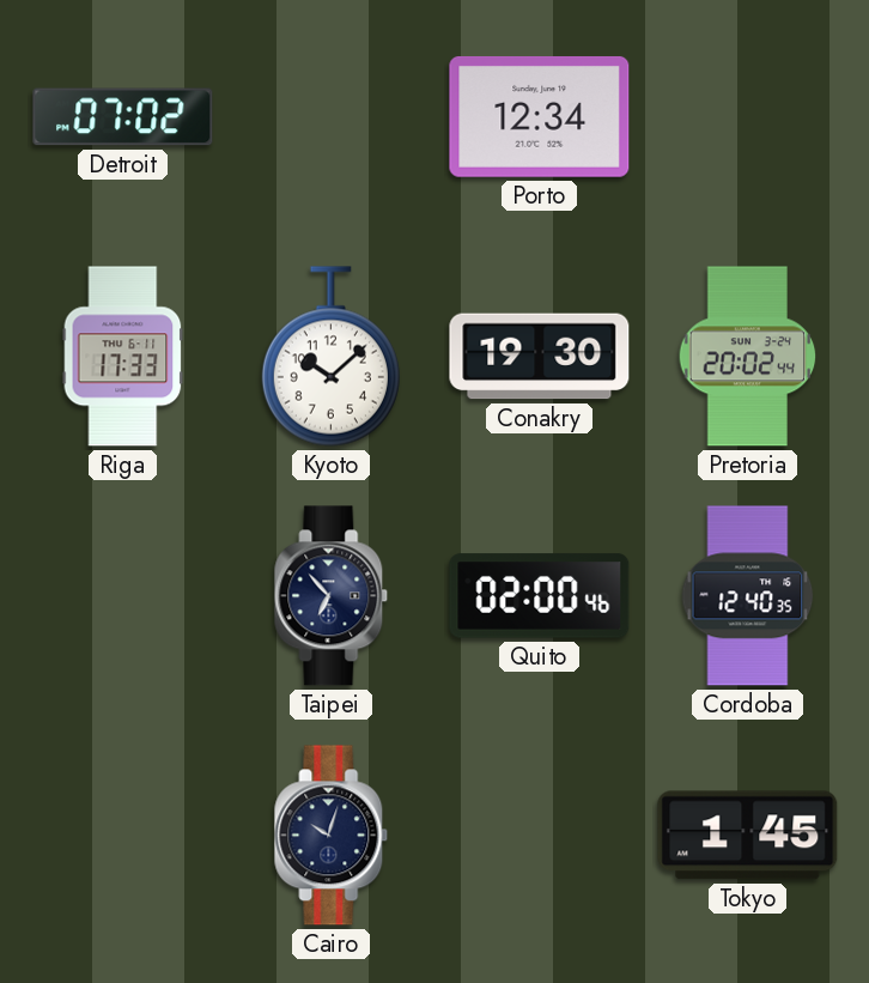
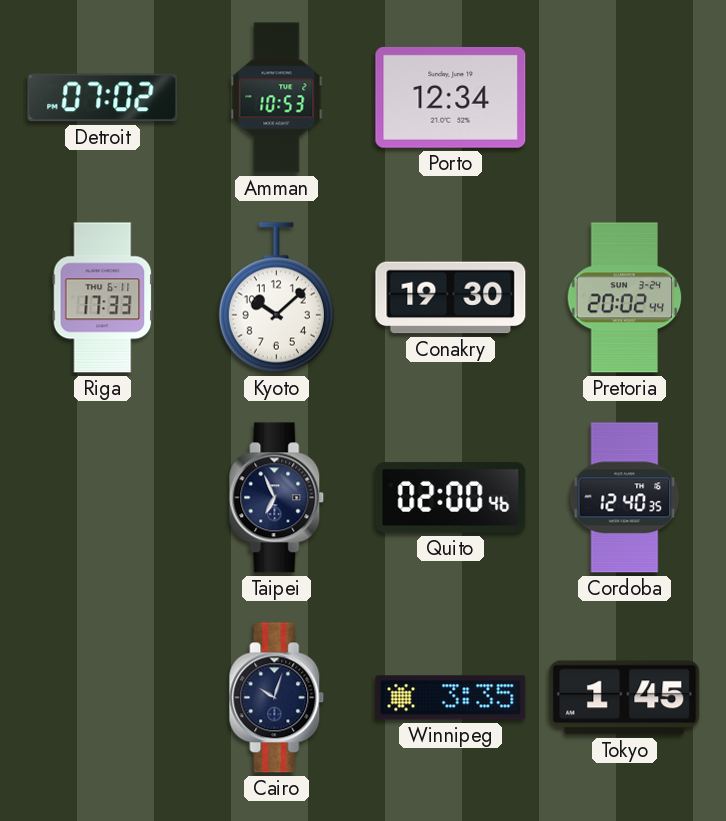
Amman: none -> 10:53
Taipei: 6:53 -> 6:56
Winnipeg: none -> 3:35
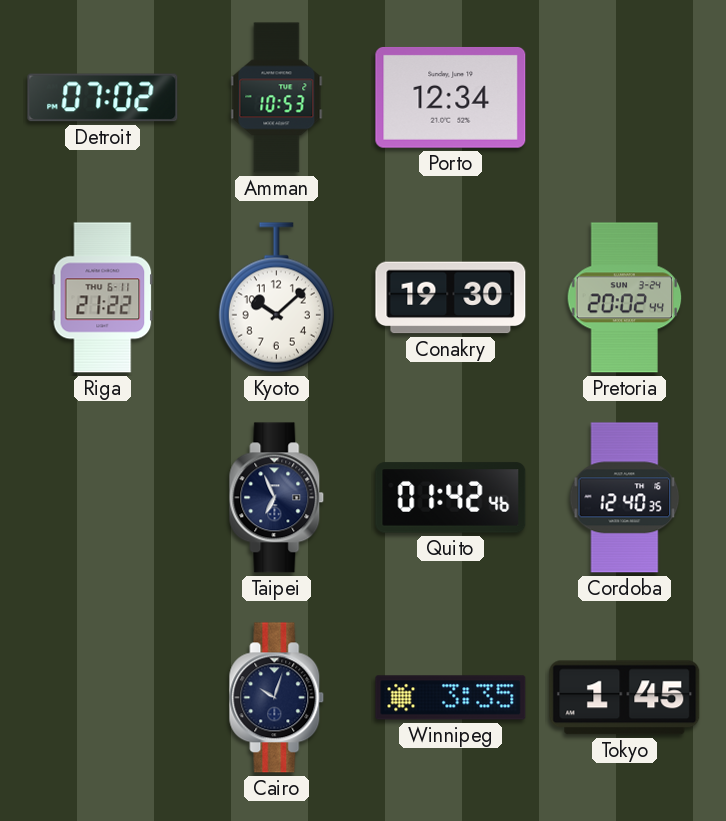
Riga: 17:33 -> 21:22
Quito: 02:00 -> 01:42
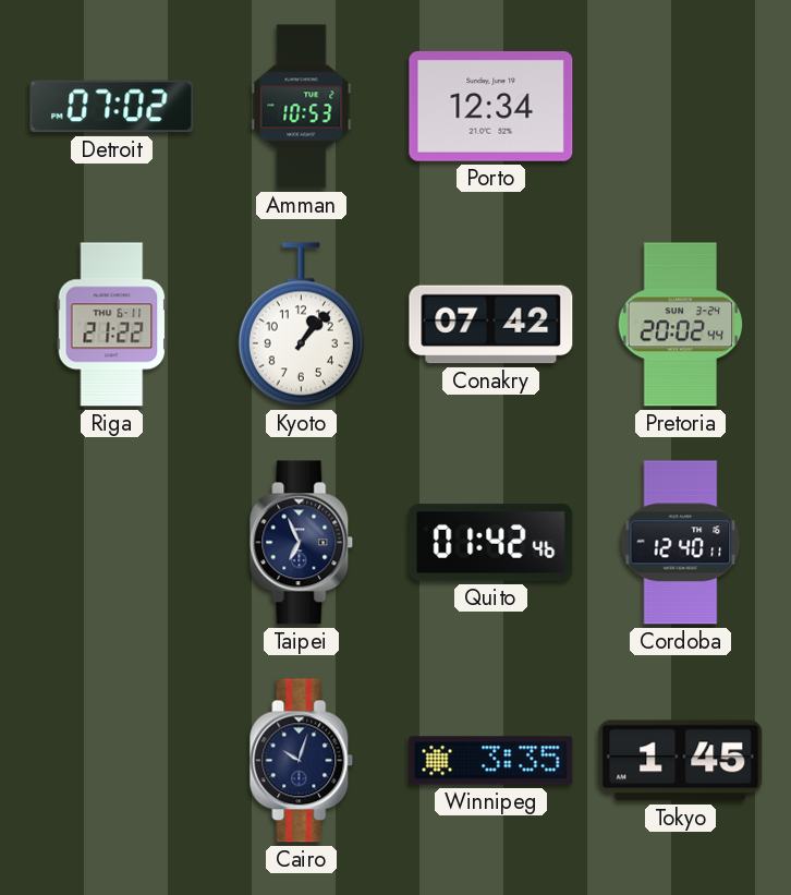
Kyoto: 10:08 -> 1:07
Conakry: 19:30 -> 07:42
Cordoba: 12:40:35 -> 12:40:11
